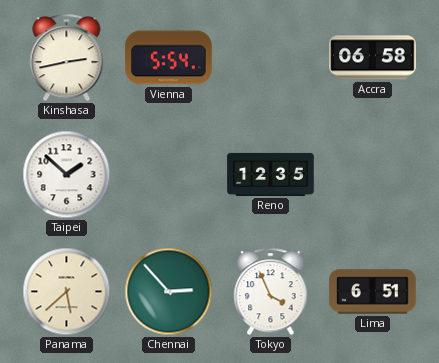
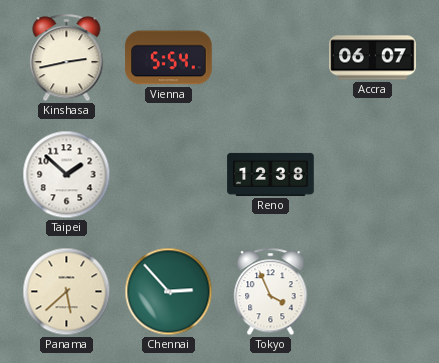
Accra: 06:58 -> 06:07
Reno: 12:35 -> 12:38
Lima: 6:51 -> none
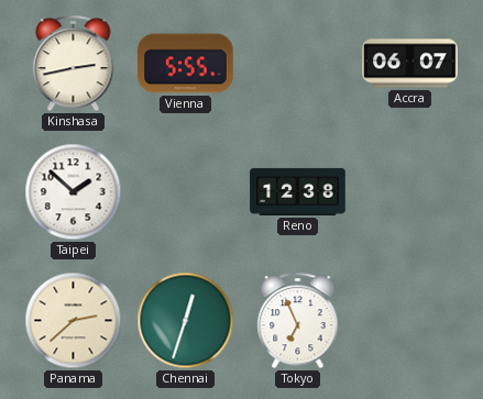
Vienna: 5:54 -> 5:55
Panama: 5:38 -> 2:38
Chennai: 2:53 -> 12:33
Tokyo: 3:56 -> 6:56
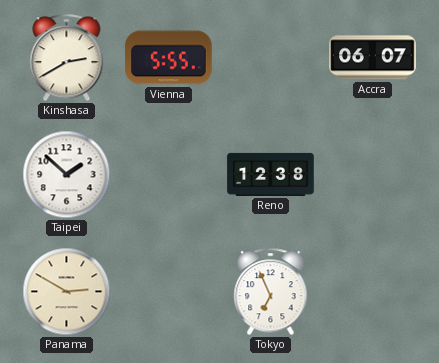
Kinshasa: 2:43 -> 2:40
Panama: 2:38 -> 2:50
Chennai: 12:33 -> none
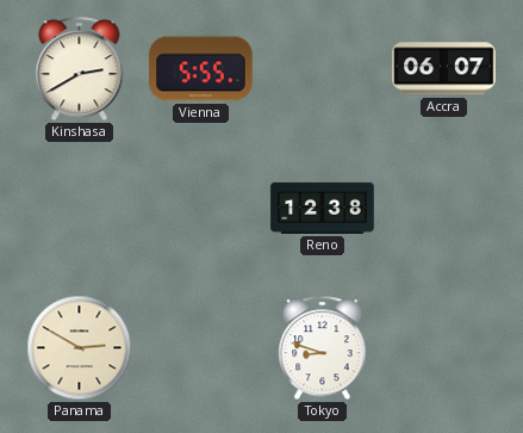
Taipei: 1:52 -> none
Tokyo: 6:56 -> 8:48
